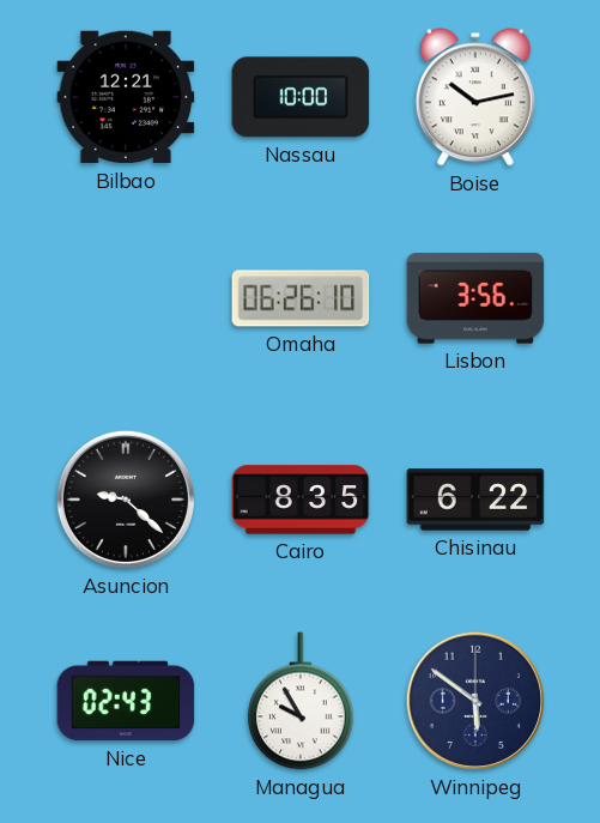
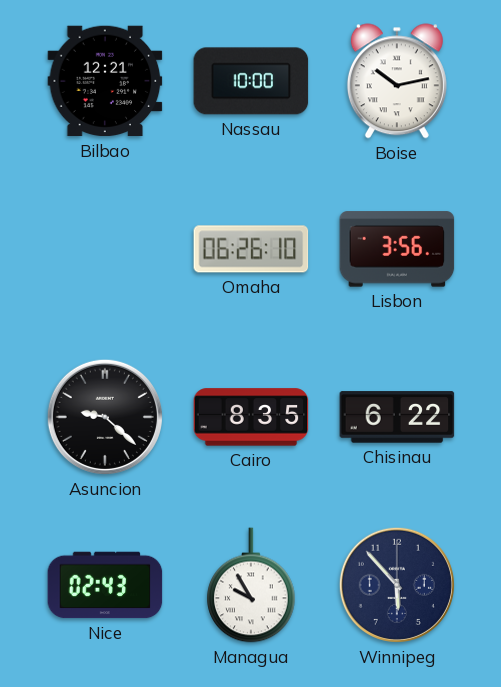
Winnipeg: 5:51 -> 5:53
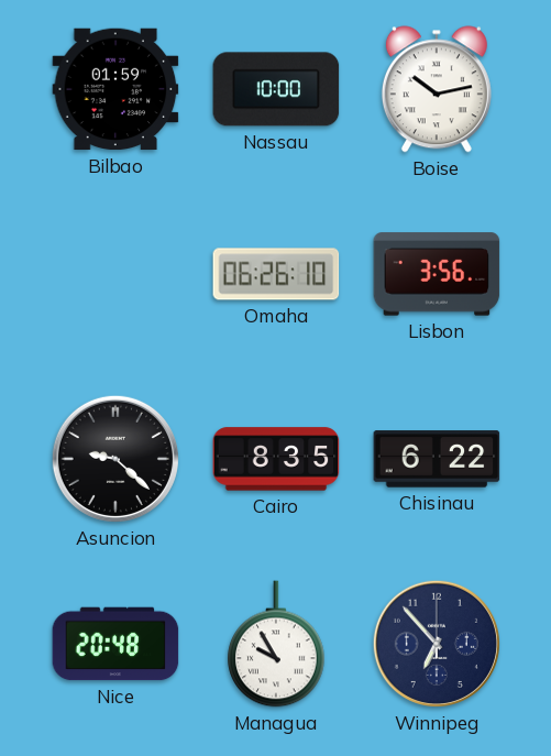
Bilbao: 12:21 -> 01:59
Nice: 02:43 -> 20:48
Winnipeg: 5:53 -> 6:53
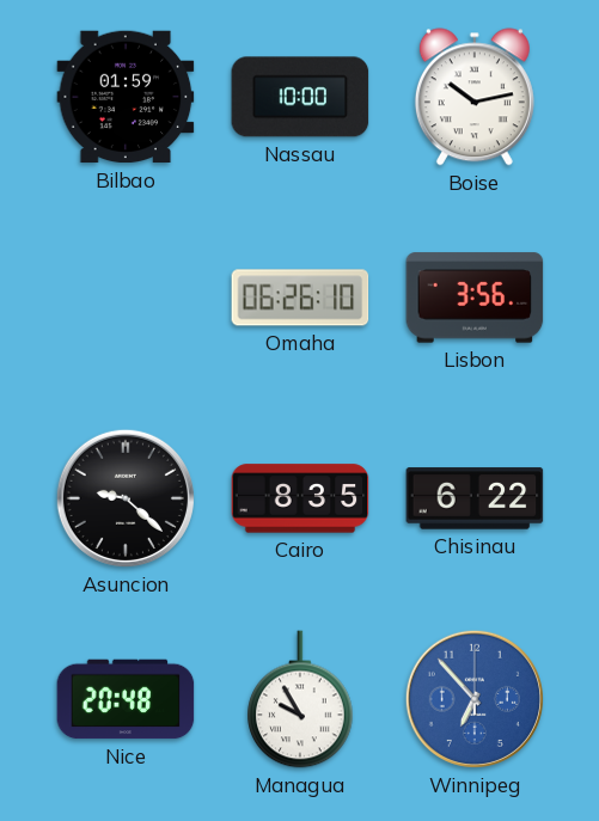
Winnipeg dial: navy -> blue
